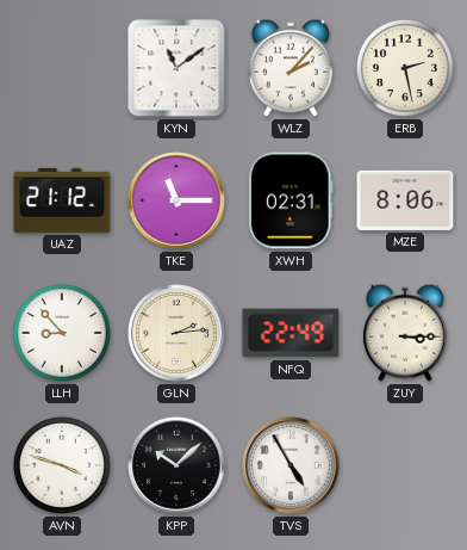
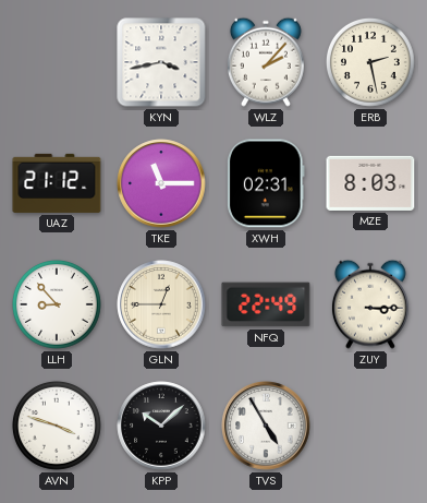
KYN: 11:09 -> 3:43
MZE: 8:06 -> 8:03
GLN: 2:14 -> 12:45
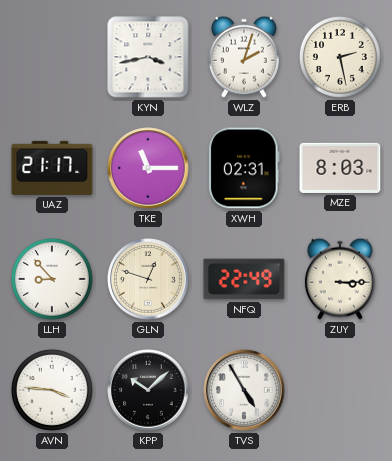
WLZ: 2:07 -> 2:03
UAZ: 21:12 -> 21:17
GLN: 12:45 -> 12:48
AVN: 3:48 -> 3:46
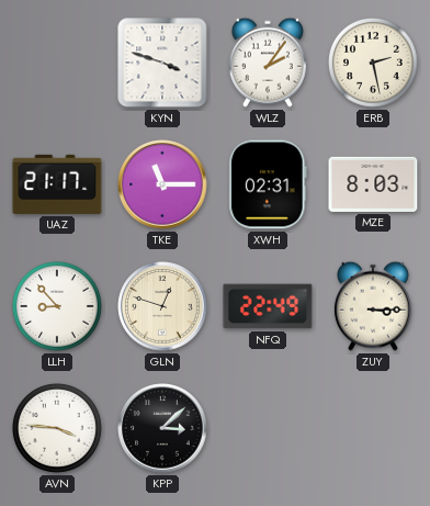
KYN: 3:43 -> 3:48
WLZ: 2:03 -> 2:06
KPP: 10:08 -> 3:08
TVS: 4:55 -> none
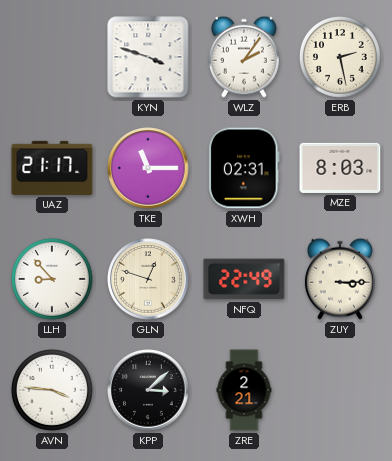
ZRE: none -> 2:21
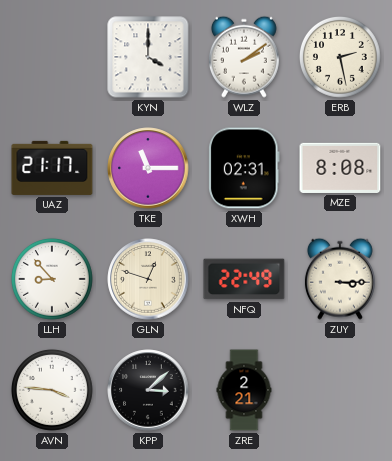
KYN: 3:48 -> 4:00
WLZ: 2:06 -> 2:09
MZE: 8:03 -> 8:08
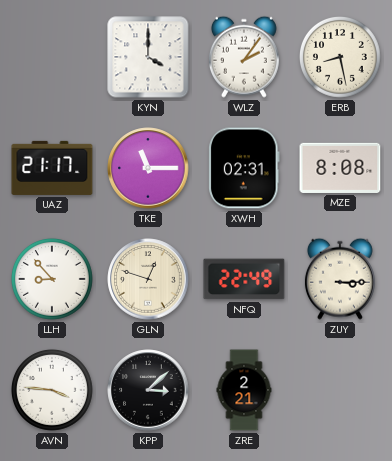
WLZ: 2:09 -> 2:06
ERB: 2:28 -> 8:28
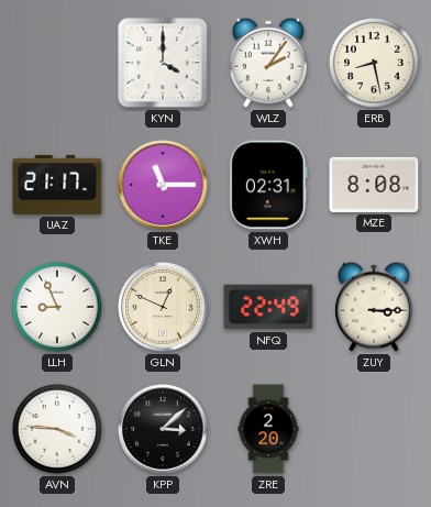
LLH: 8:53 -> 8:56
GLN: 12:48 -> 12:49
ZRE: 2:21 -> 2:20
